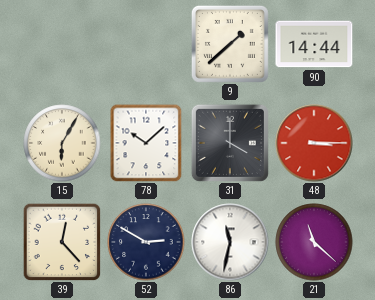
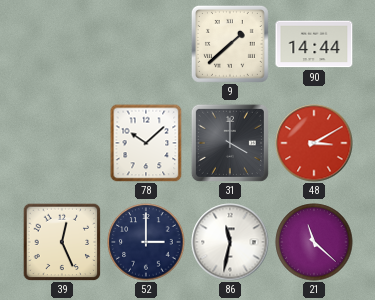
15: 6:05 -> none
48: 3:15 -> 3:10
39: 12:23 -> 12:26
52: 2:50 -> 3:00
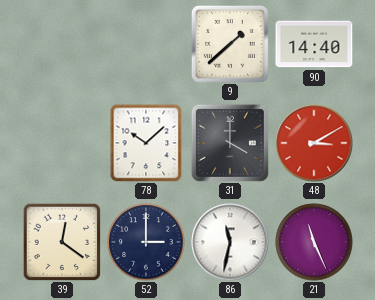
90: 14:44 -> 14:40
39: 12:26 -> 12:21
21: 11:22 -> 11:26
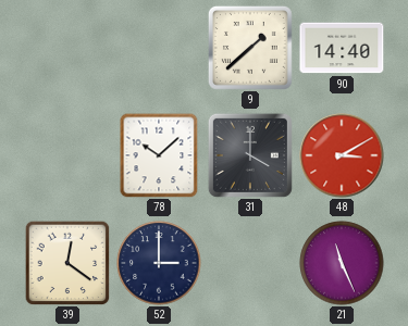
86: 11:32 -> none
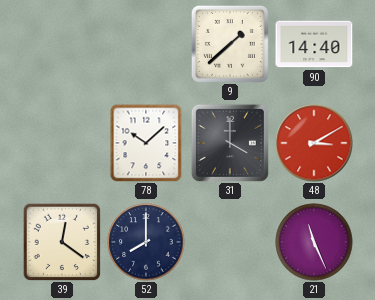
52: 3:00 -> 8:00
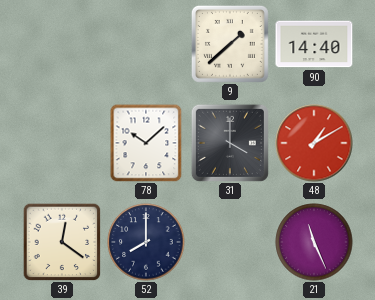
48: 3:10 -> 1:10
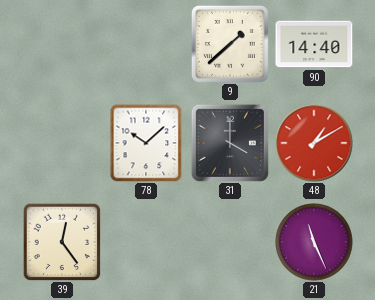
39: 12:21 -> 12:24
52: 8:00 -> none
